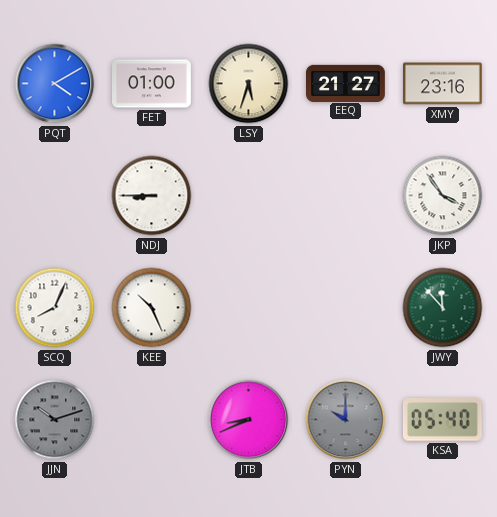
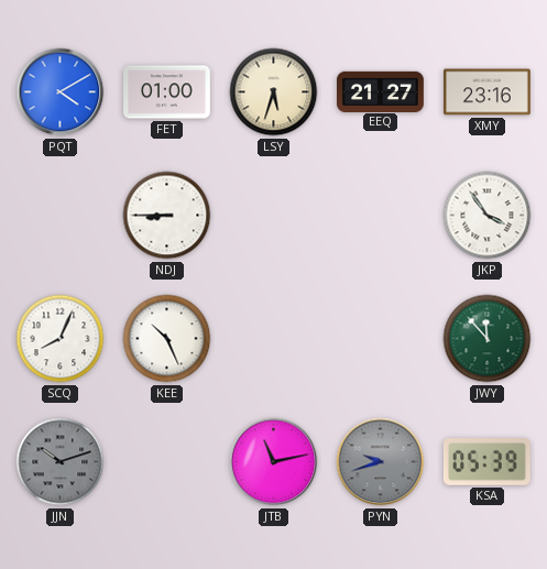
JTB: 8:41 -> 11:13
PYN: 10:00 -> 9:42
KSA: 05:40 -> 05:39
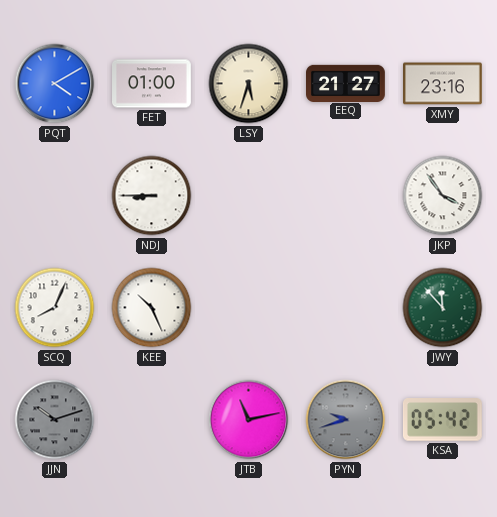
KSA: 05:39 -> 05:42
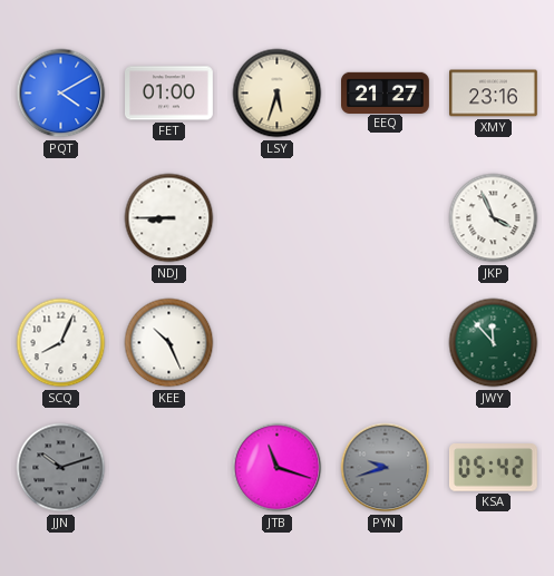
JKP: 3:54 -> 3:56
JTB: 11:13 -> 11:18
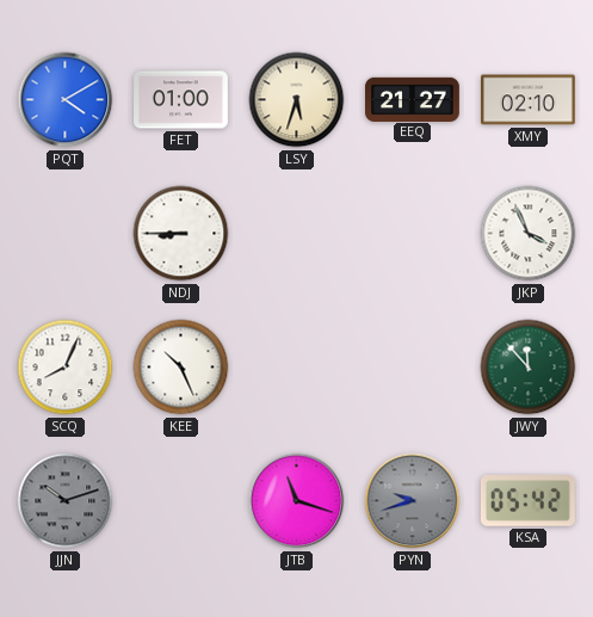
XMY: 23:16 -> 02:10
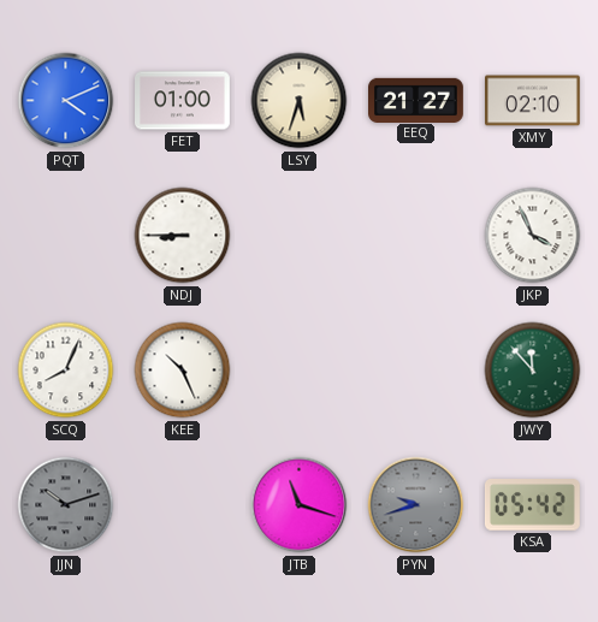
PQT: 4:10 -> 4:11
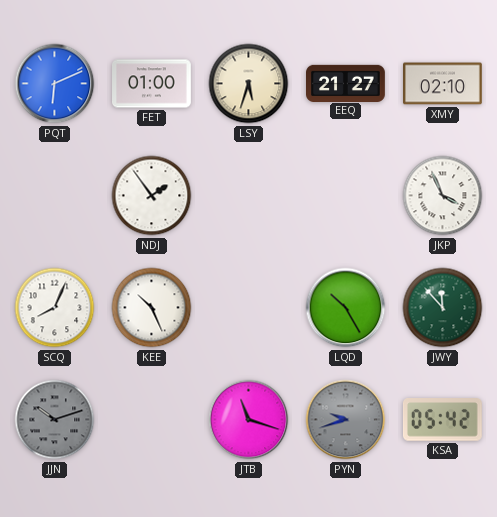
PQT: 4:11 -> 6:11
NDJ: 8:45 -> 1:54
LQD: none -> 10:25
